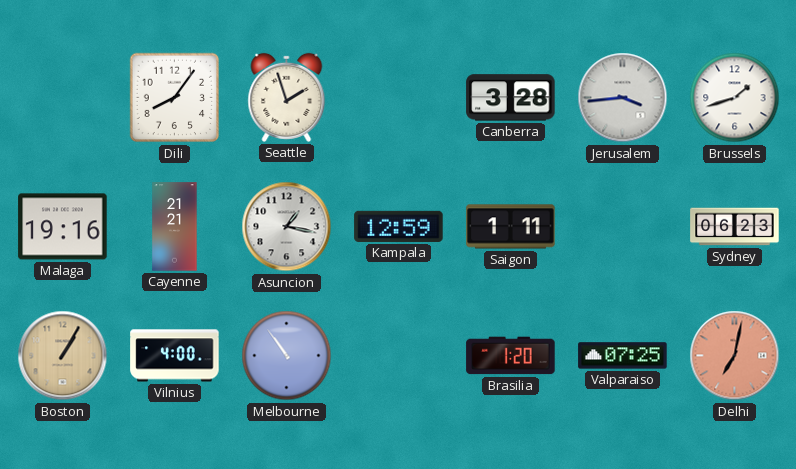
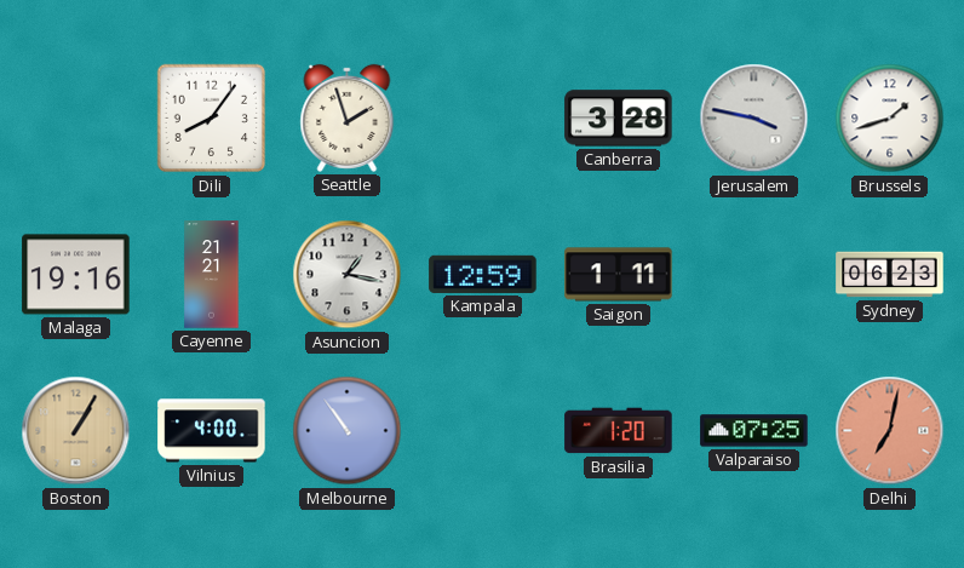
Jerusalem: 3:44 -> 3:47
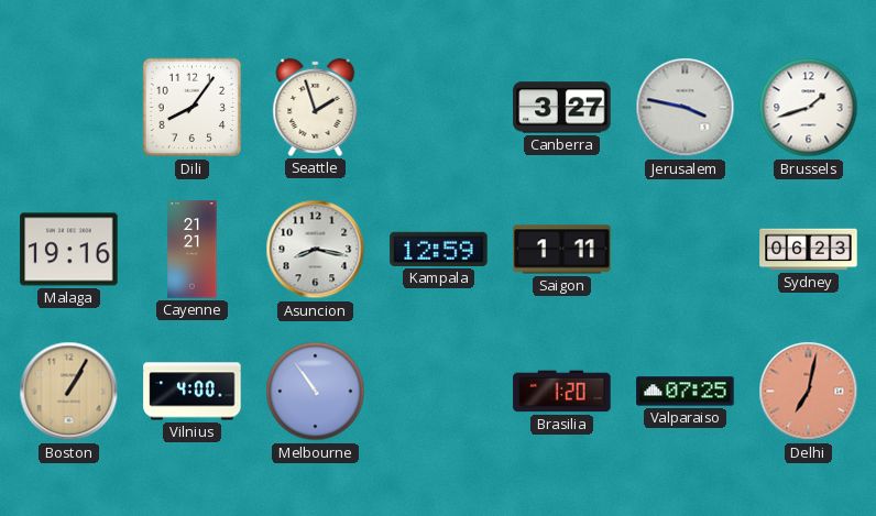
Canberra: 3:28 -> 3:27
Asuncion: 1:17 -> 8:17
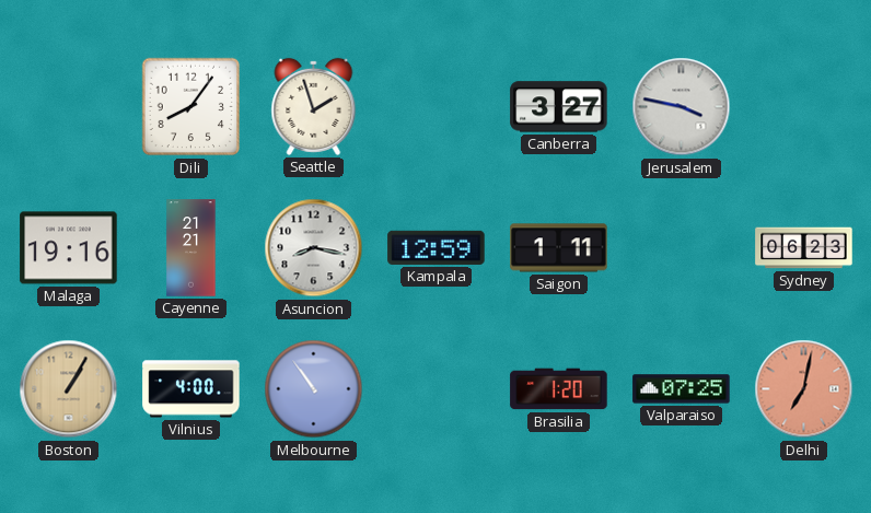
Brussels: 1:42 -> none
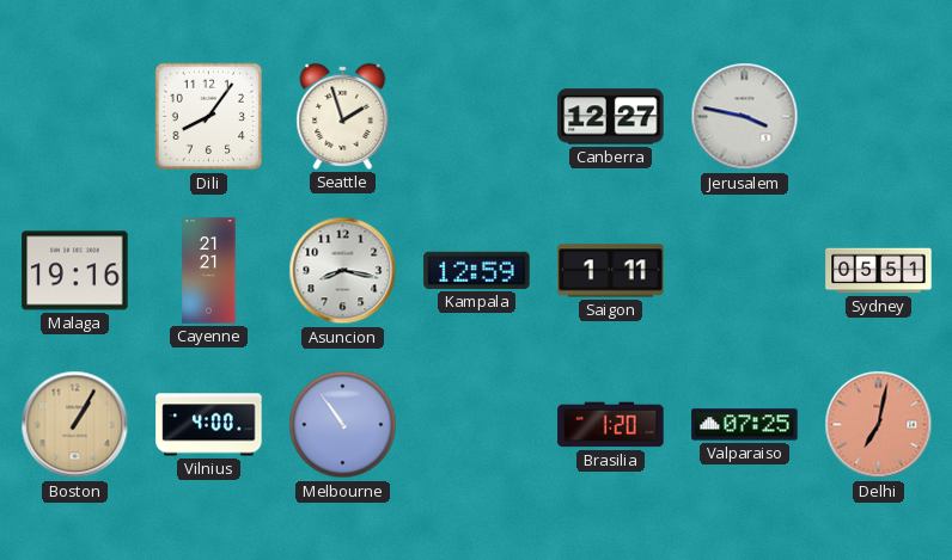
Canberra: 3:27 -> 12:27
Sydney: 06:23 -> 05:51
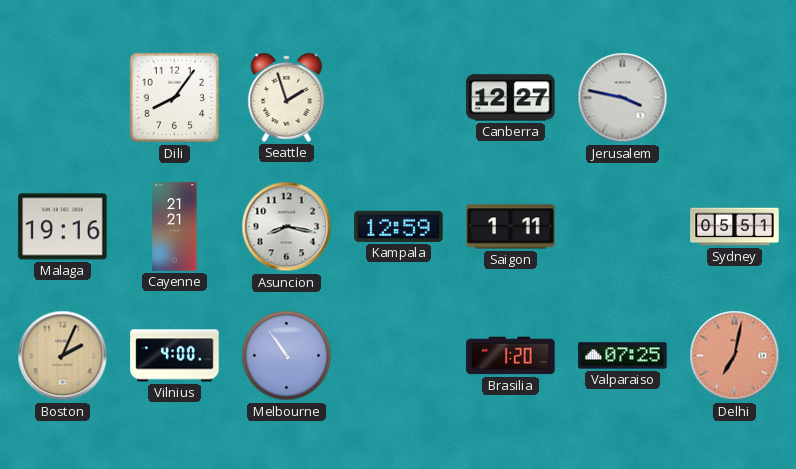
Boston: 1:05 -> 2:04
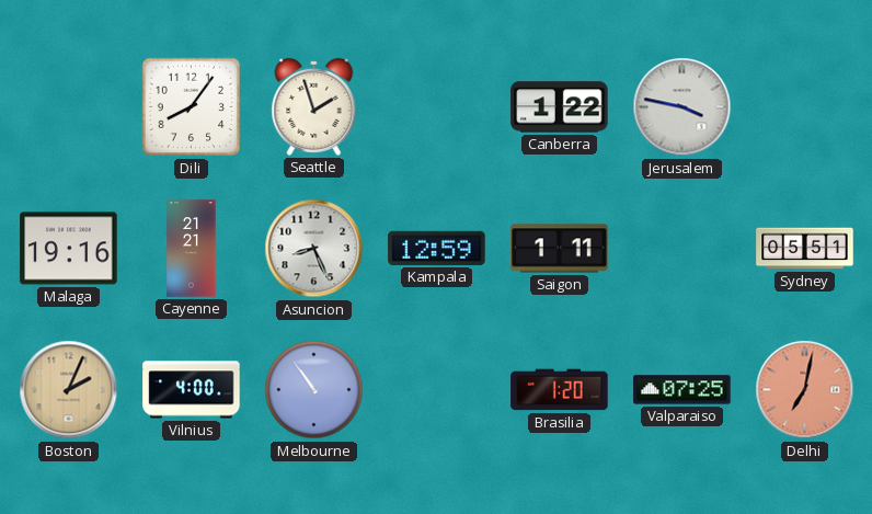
Canberra: 12:27 -> 1:22
Asuncion: 8:17 -> 8:26
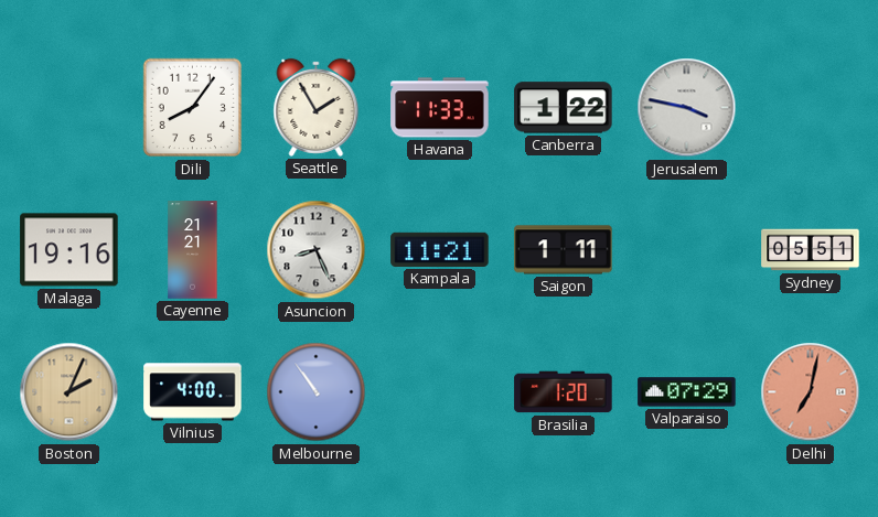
Seattle: 1:57 -> 1:55
Havana: none -> 11:33
Kampala: 12:59 -> 11:21
Valparaiso: 07:25 -> 07:29
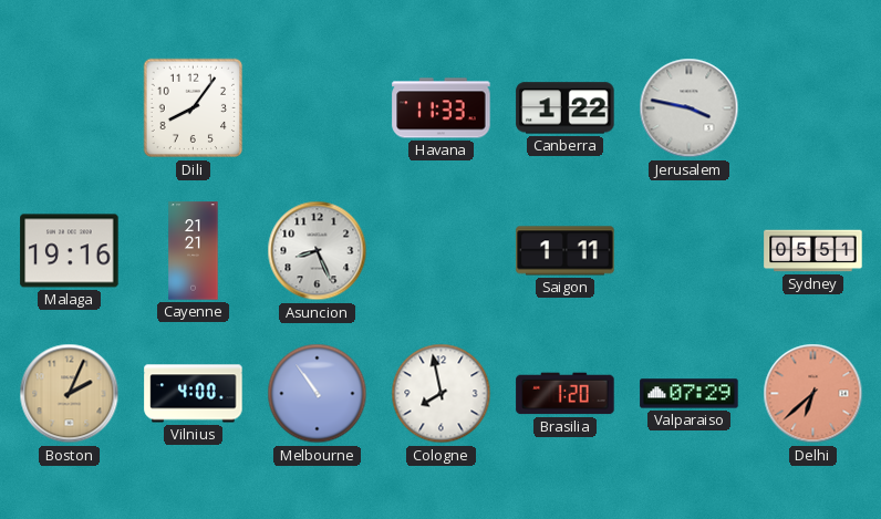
Seattle: 1:55 -> none
Kampala: 11:21 -> none
Cologne: none -> 7:58
Delhi: 7:02 -> 6:38
